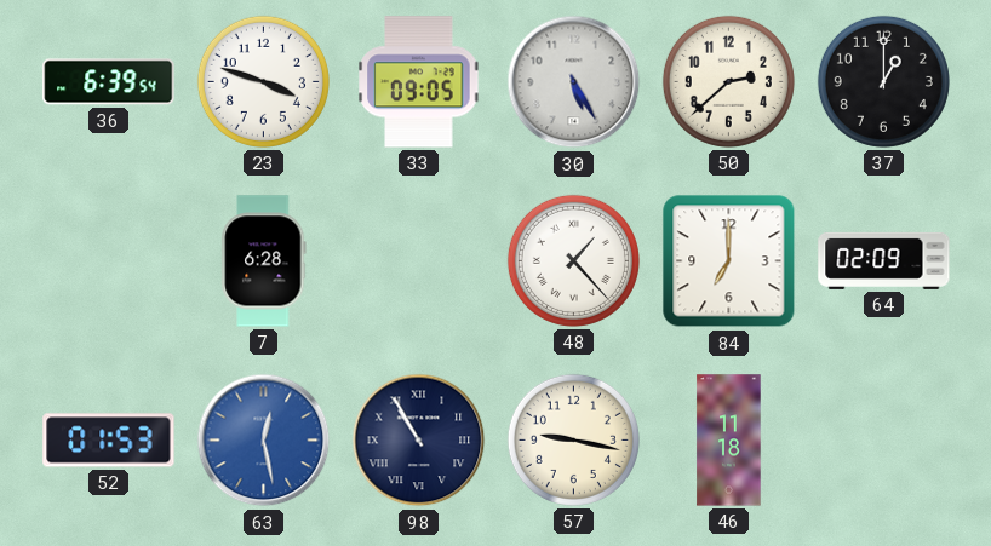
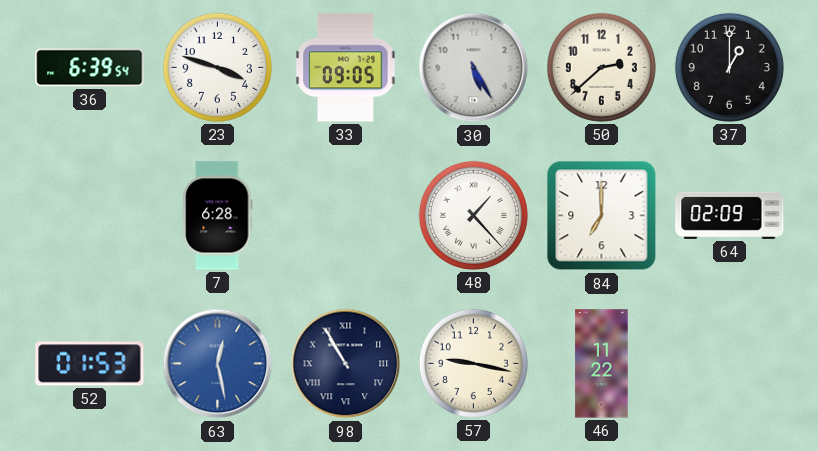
46: 11:18 -> 11:22
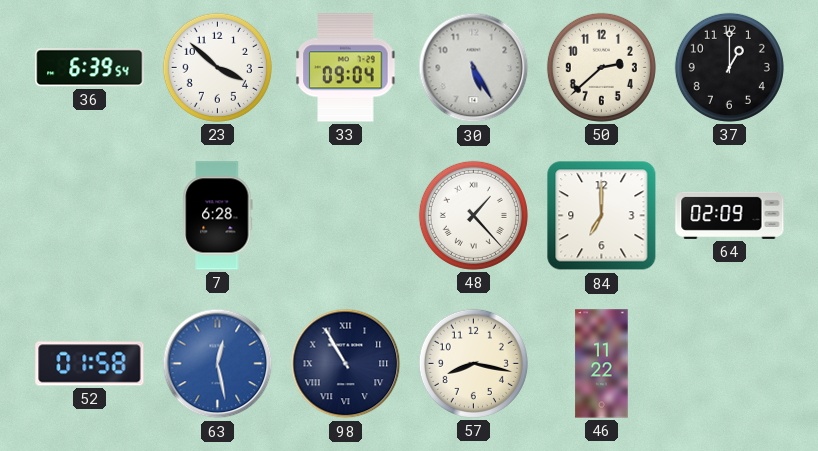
23: 3:48 -> 3:52
33: 09:05 -> 09:04
52: 01:53 -> 01:58
57: 9:17 -> 8:17
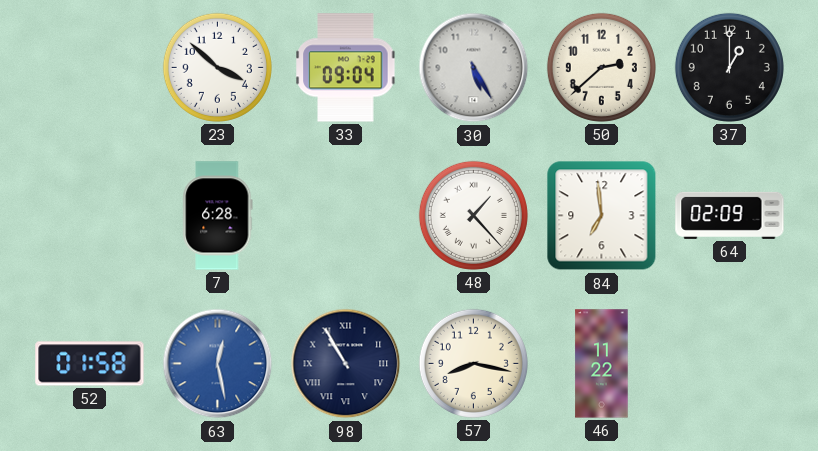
36: 6:39 -> none
84: 7:00 -> 6:59
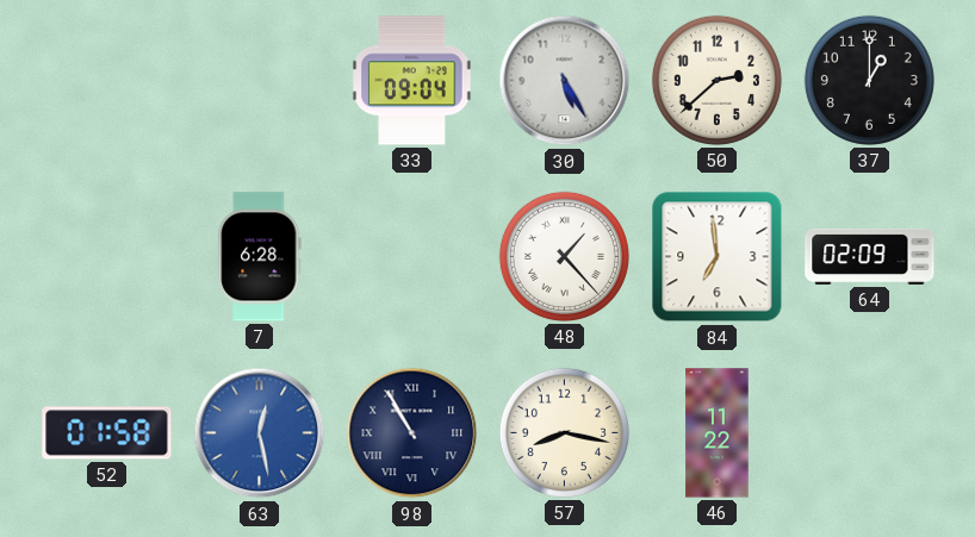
23: 3:52 -> none
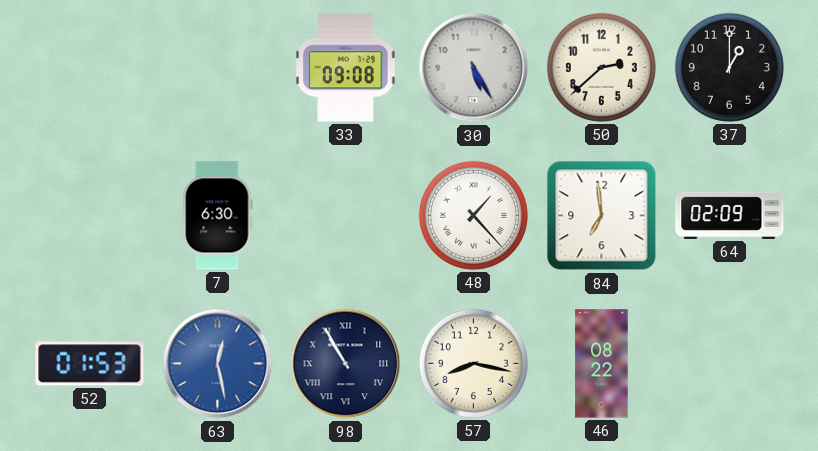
33: 09:04 -> 09:08
7: 6:28 -> 6:30
52: 01:58 -> 01:53
46: 11:22 -> 08:22
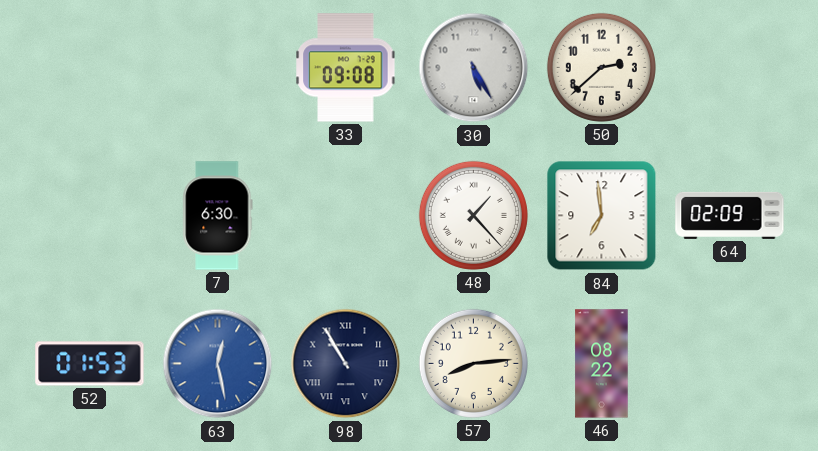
37: 1:00 -> none
57: 8:17 -> 8:14
